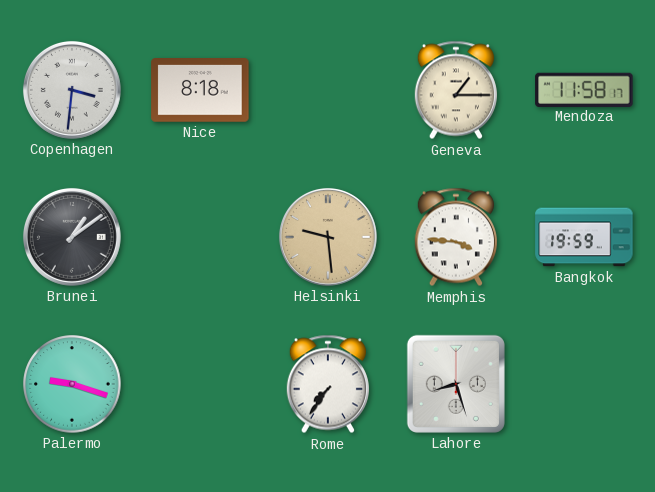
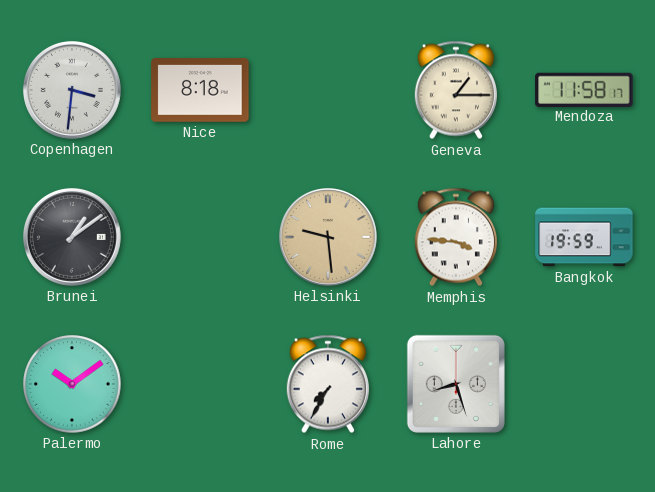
Palermo: 9:18 -> 10:09
Rome: 7:36 -> 7:35
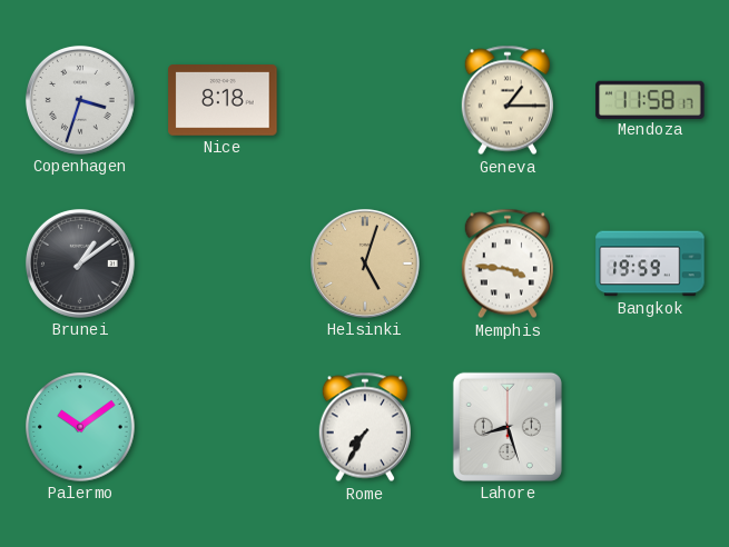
Copenhagen: 3:31 -> 3:33
Helsinki: 9:29 -> 5:03
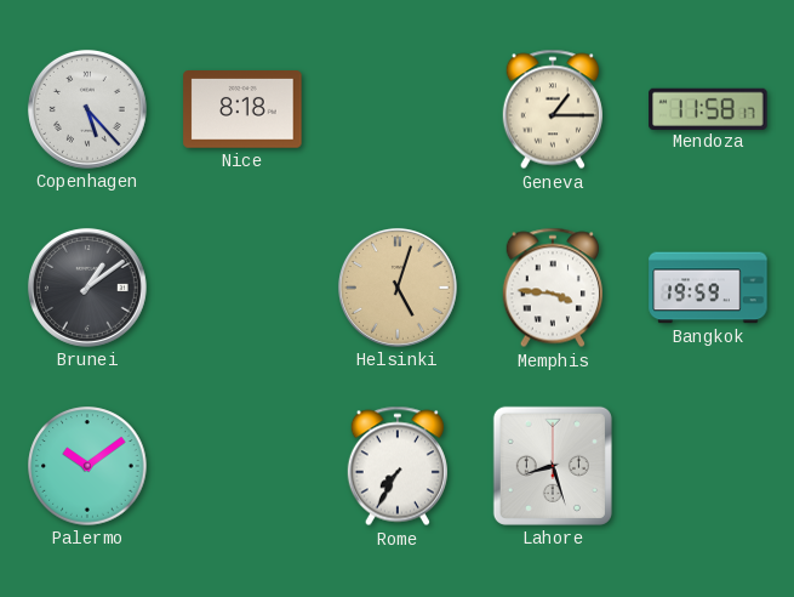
Copenhagen: 3:33 -> 5:23
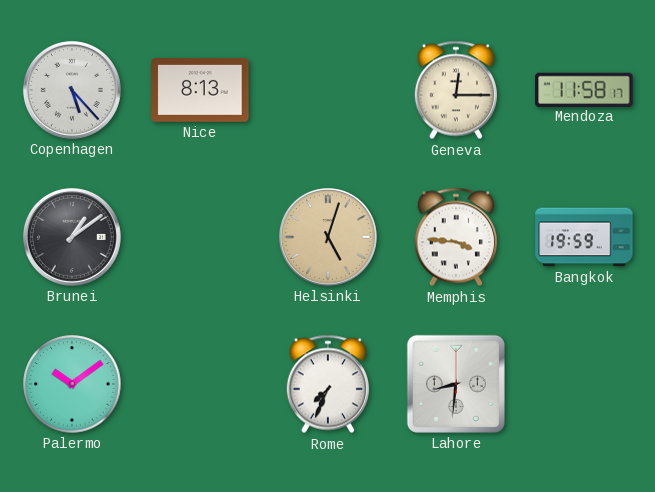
Nice: 8:18 -> 8:13
Geneva: 1:15 -> 12:15
Rome: 7:35 -> 7:34
Lahore: 8:27 -> 8:31
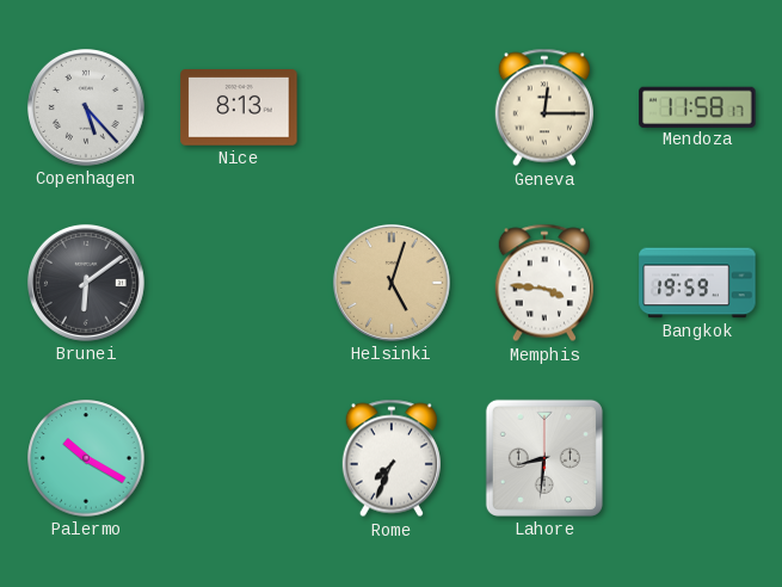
Brunei: 1:09 -> 6:09
Palermo: 10:09 -> 10:20
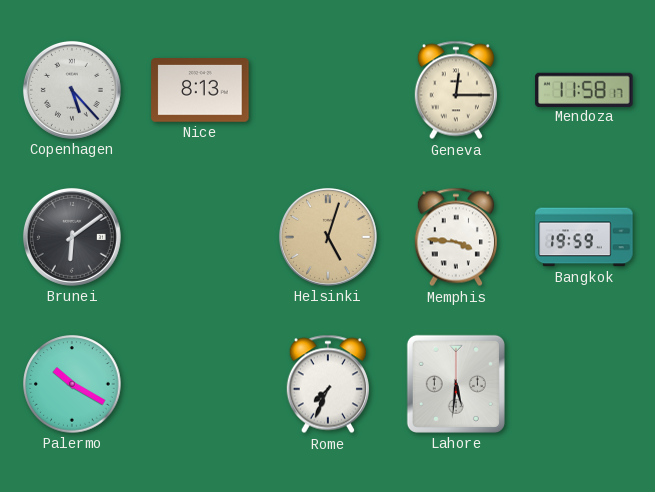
Lahore: 8:31 -> 5:31
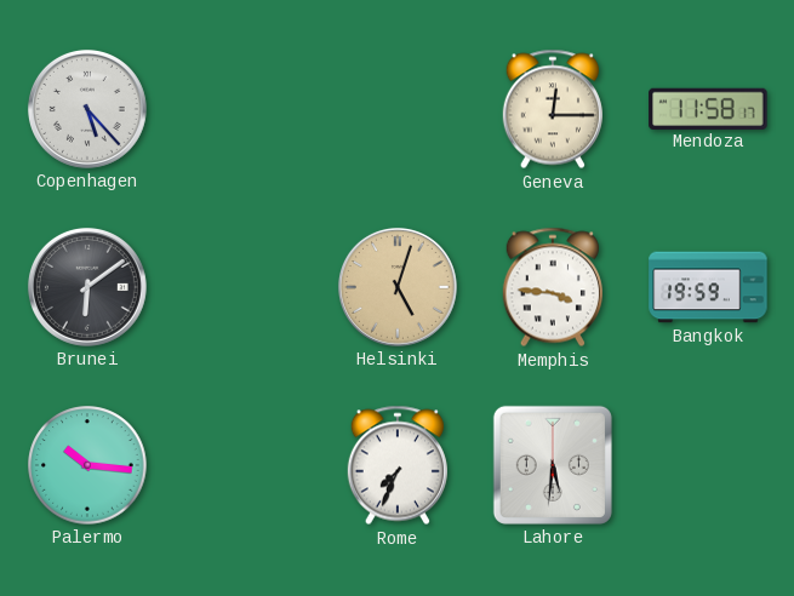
Nice: 8:13 -> none
Palermo: 10:20 -> 10:16
